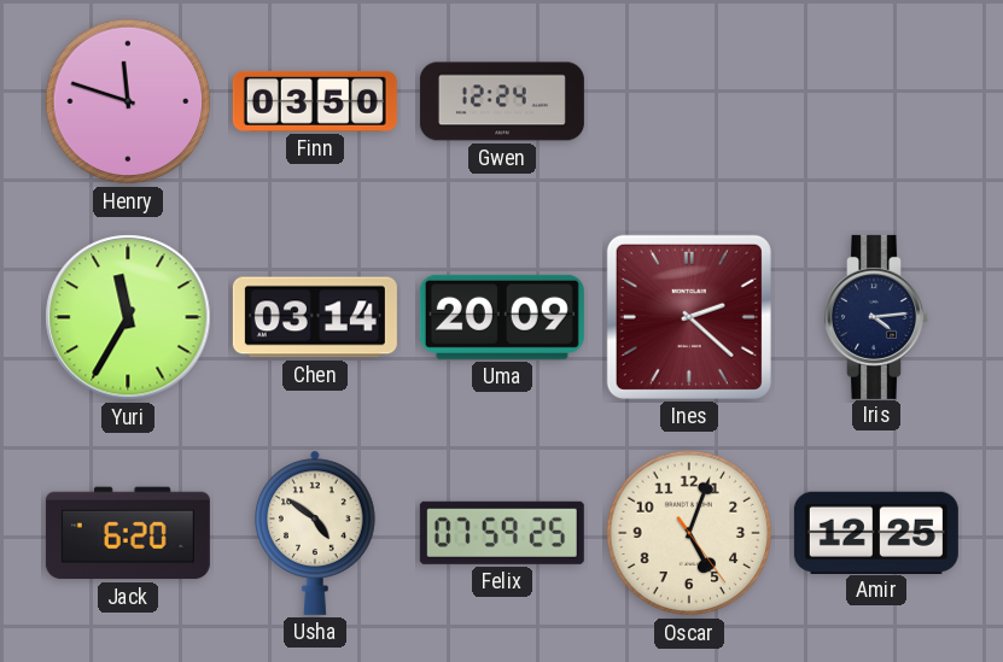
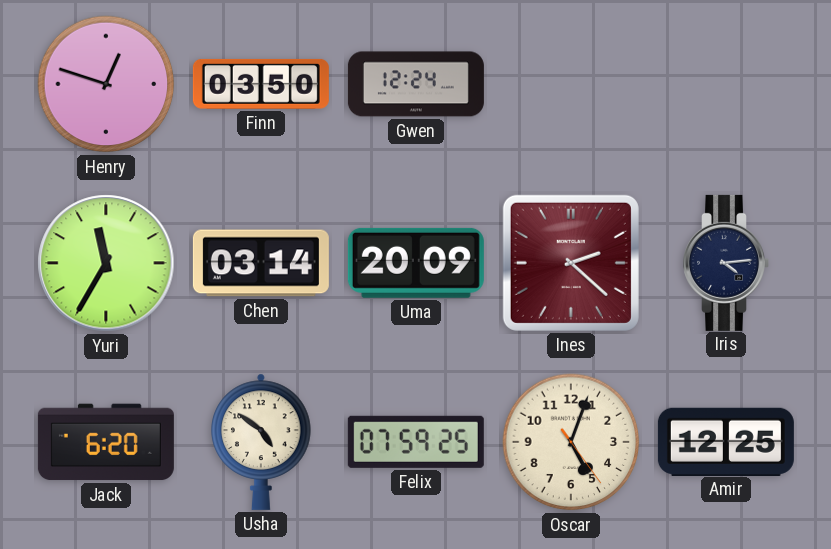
Henry: 11:48 -> 12:48
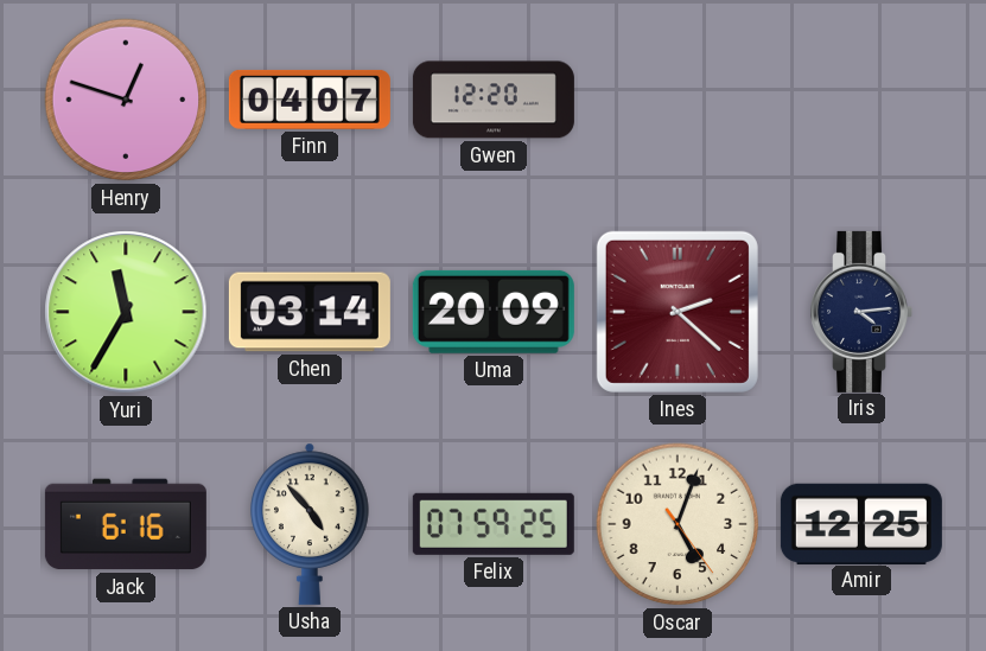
Finn: 03:50 -> 04:07
Gwen: 12:24 -> 12:20
Jack: 6:20 -> 6:16
Usha: 4:51 -> 4:53
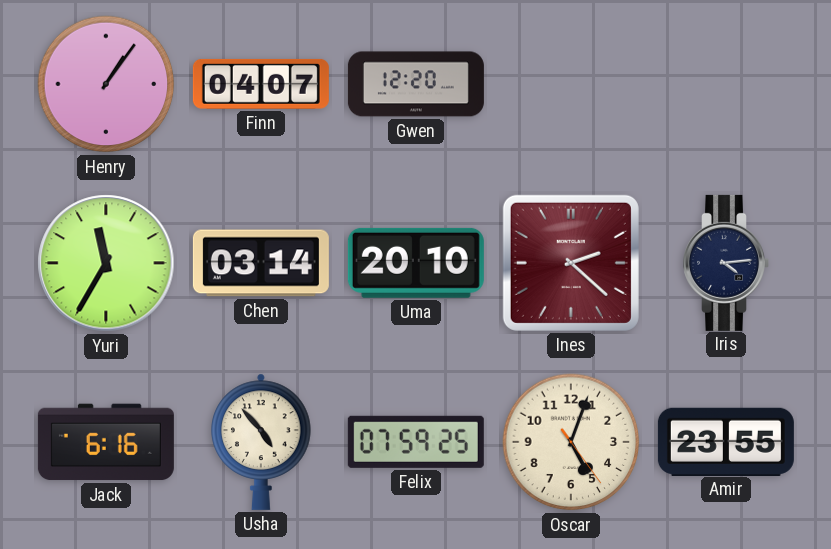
Henry: 12:48 -> 1:06
Uma: 20:09 -> 20:10
Amir: 12:25 -> 23:55
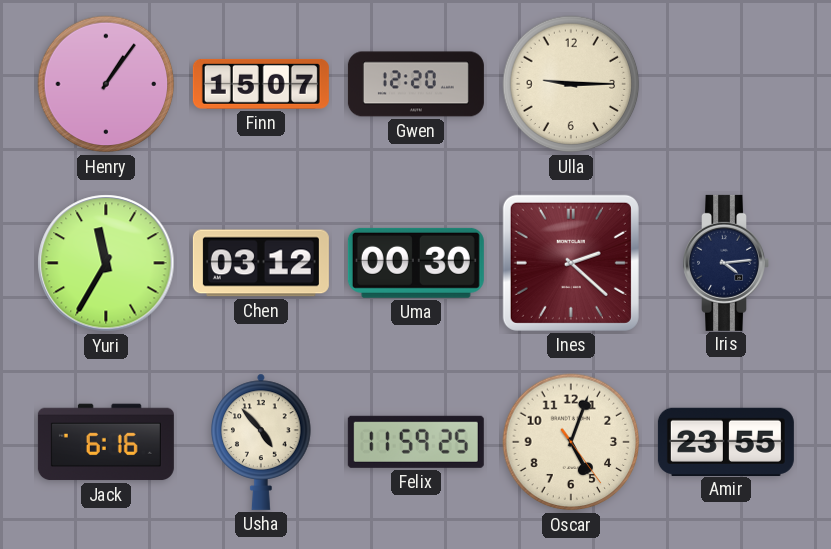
Finn: 04:07 -> 15:07
Ulla: none -> 9:15
Chen: 03:14 -> 03:12
Uma: 20:10 -> 00:30
Felix: 07:59 -> 11:59
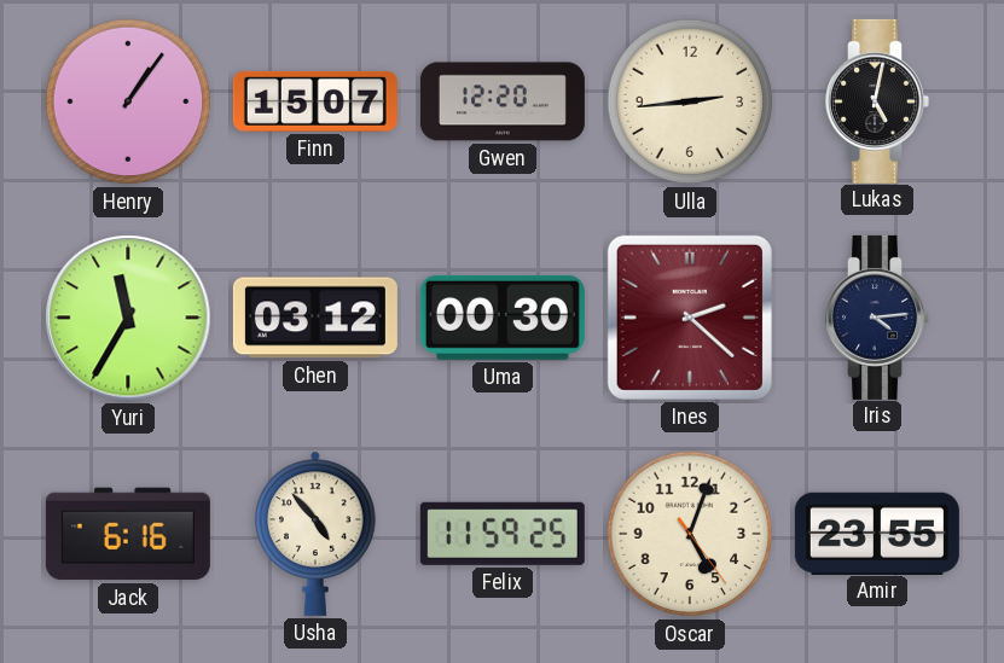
Ulla: 9:15 -> 2:44
Lukas: none -> 5:02
